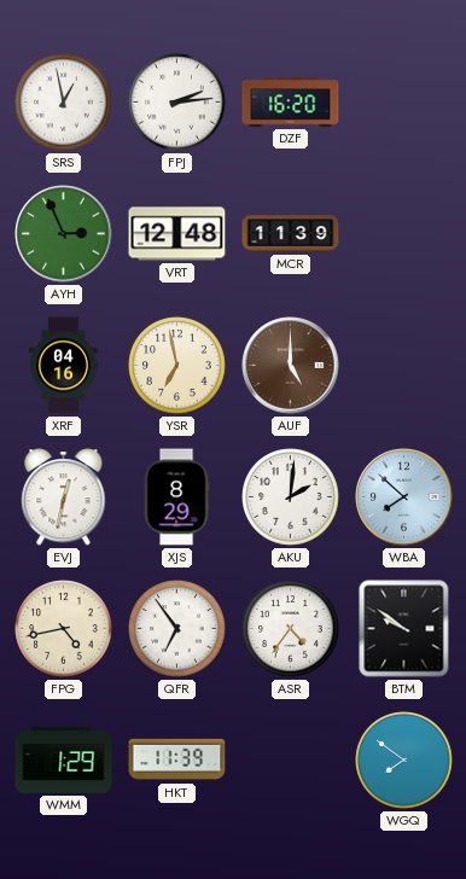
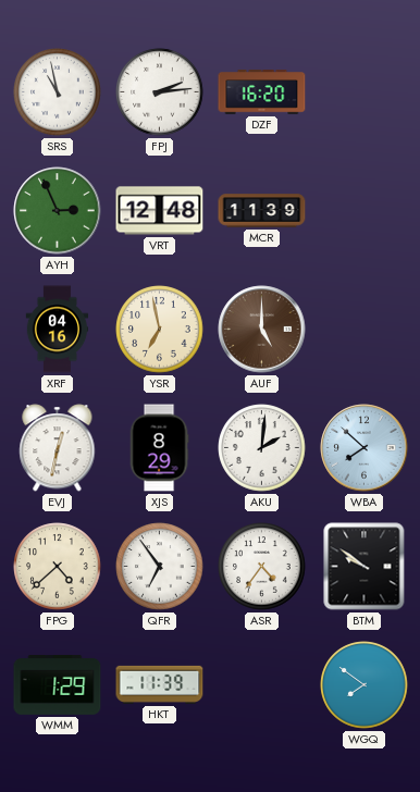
SRS: 12:58 -> 10:58
FPG: 4:43 -> 4:38
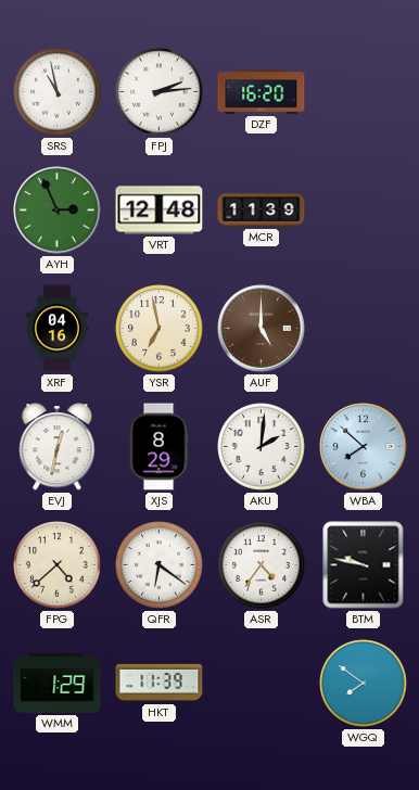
QFR: 6:54 -> 6:21
BTM: 9:51 -> 9:47
